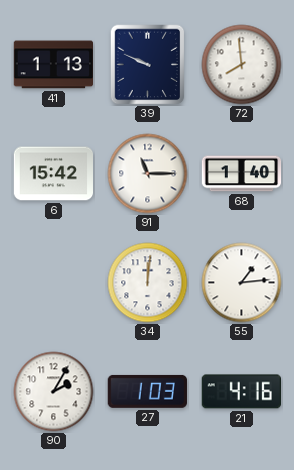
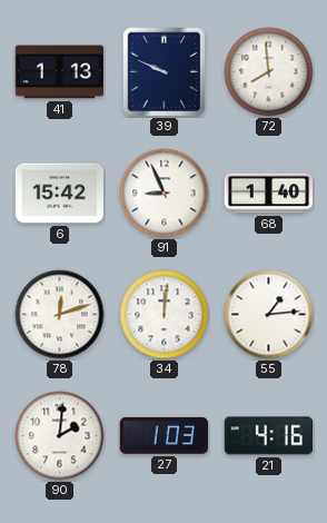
91: 11:15 -> 8:56
78: none -> 12:12
90: 2:05 -> 2:01
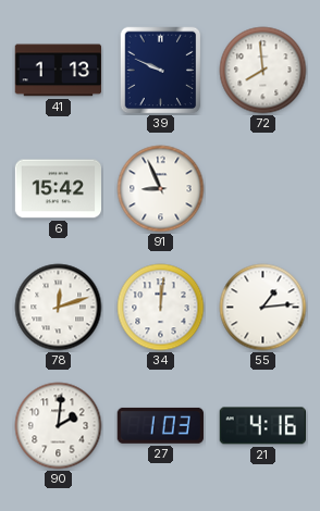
68: 1:40 -> none
